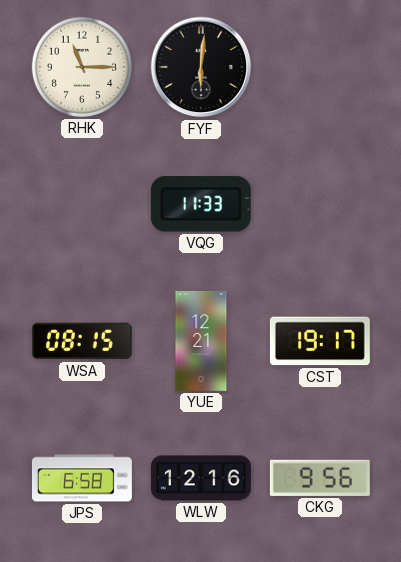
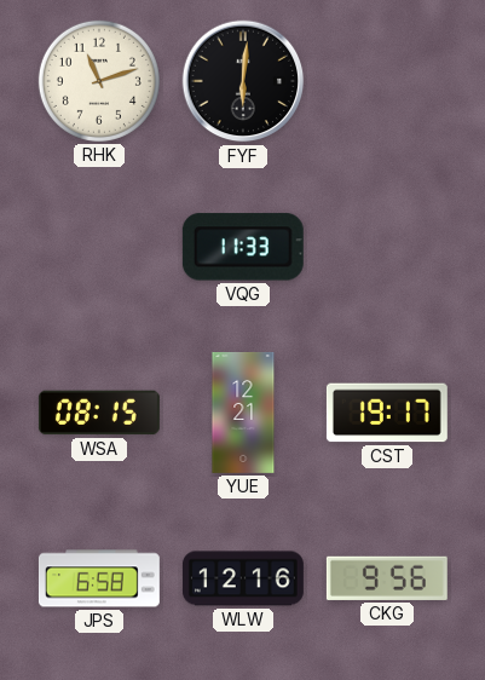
RHK: 11:15 -> 11:12
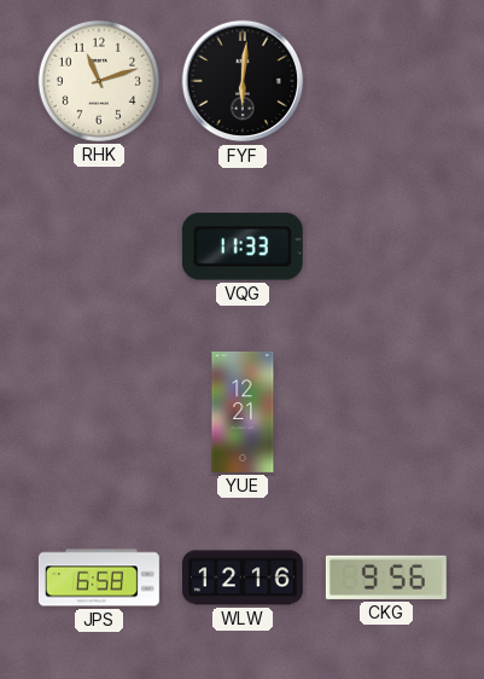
WSA: 08:15 -> none
CST: 19:17 -> none
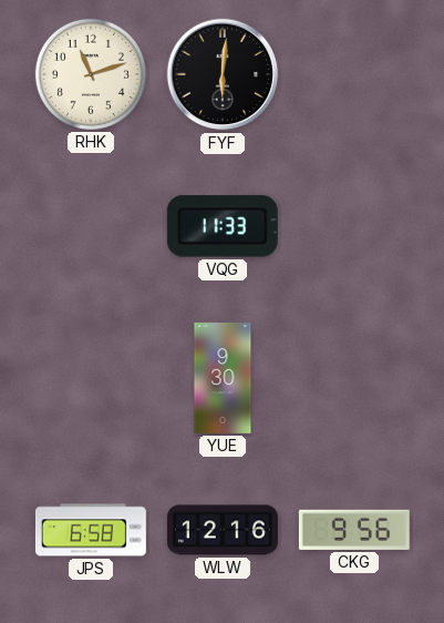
YUE: 12:21 -> 9:30
